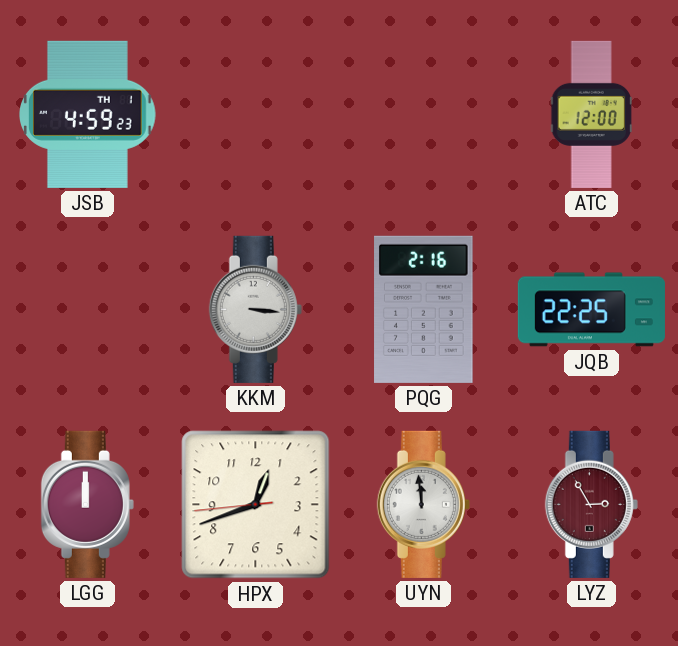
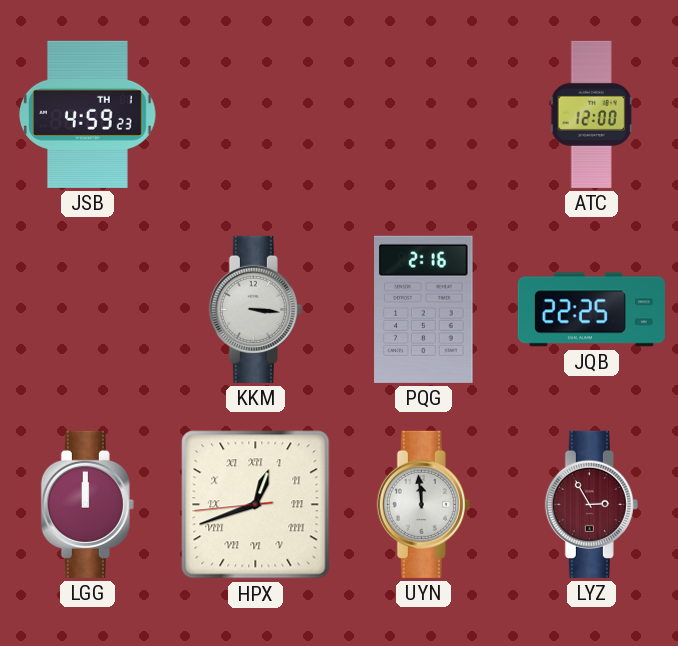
HPX numerals: Arabic -> Roman
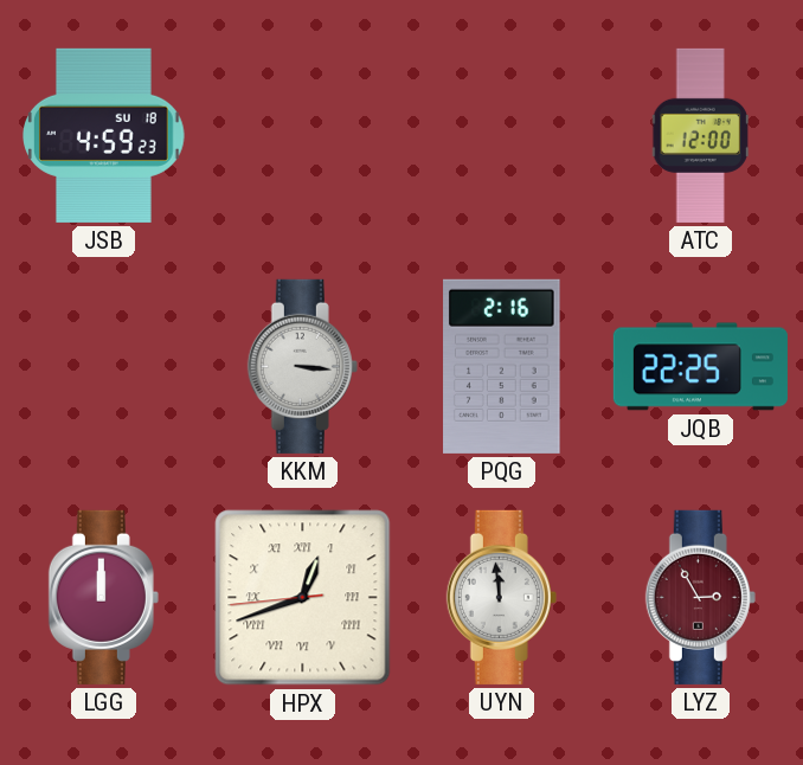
JSB date: TH 1 -> SU 18
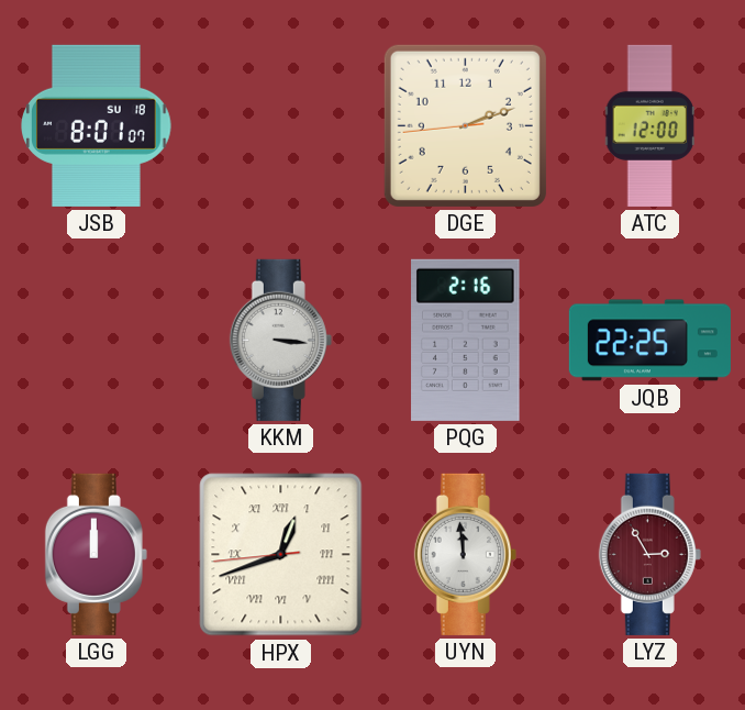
JSB: 4:59 -> 8:01
DGE: none -> 2:11
